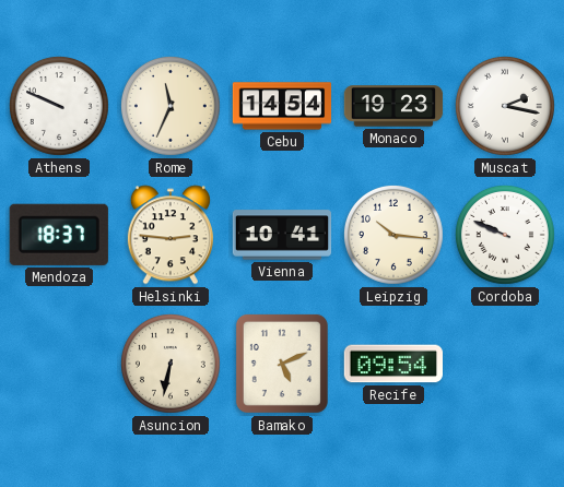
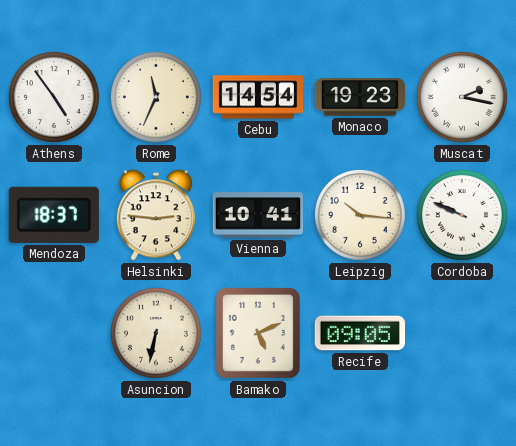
Athens: 9:49 -> 4:54
Recife: 09:54 -> 09:05
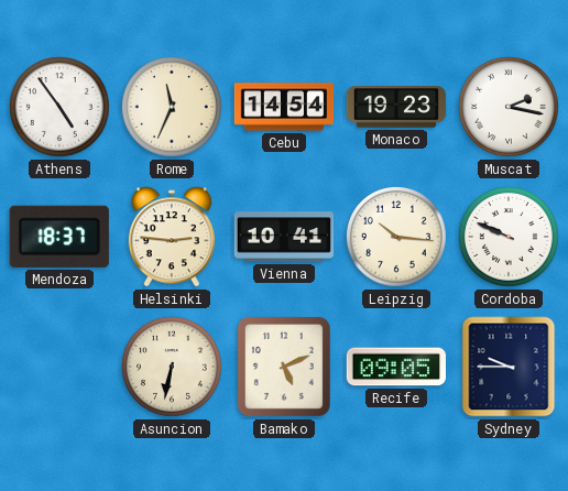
Sydney: none -> 9:45
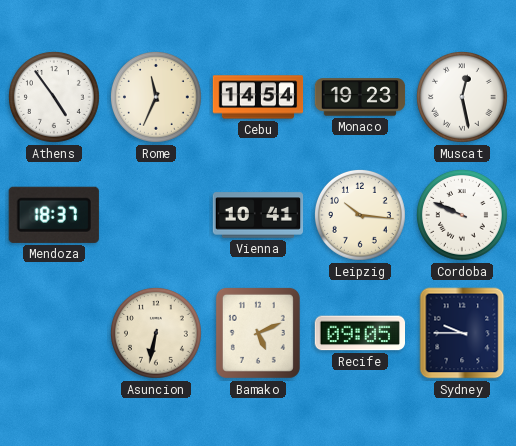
Muscat: 2:17 -> 12:28
Helsinki: 2:46 -> none
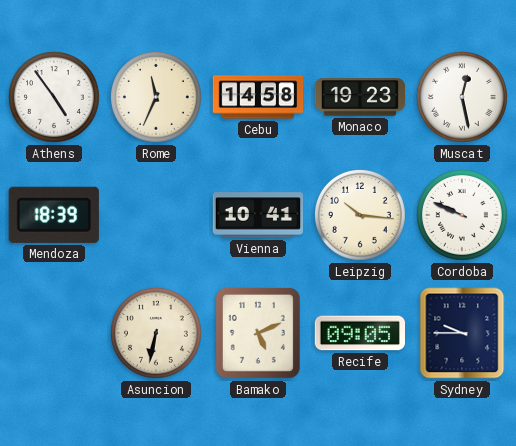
Cebu: 14:54 -> 14:58
Mendoza: 18:37 -> 18:39
